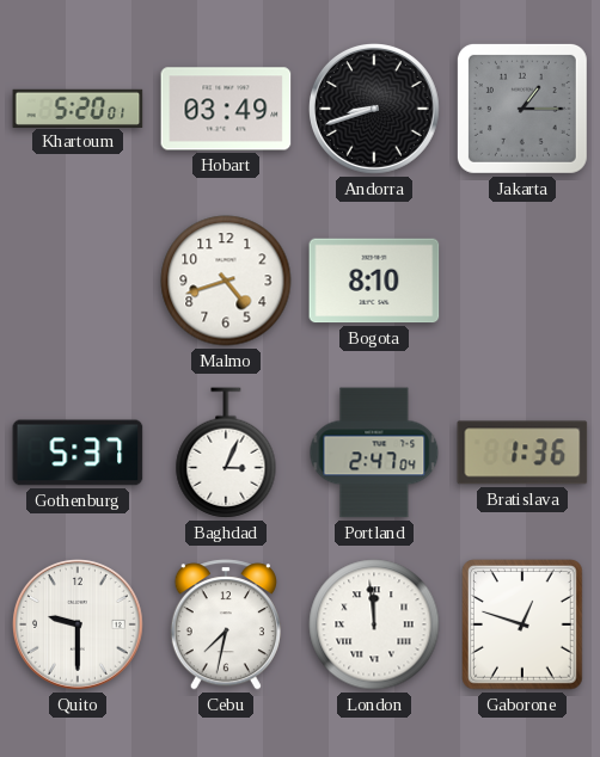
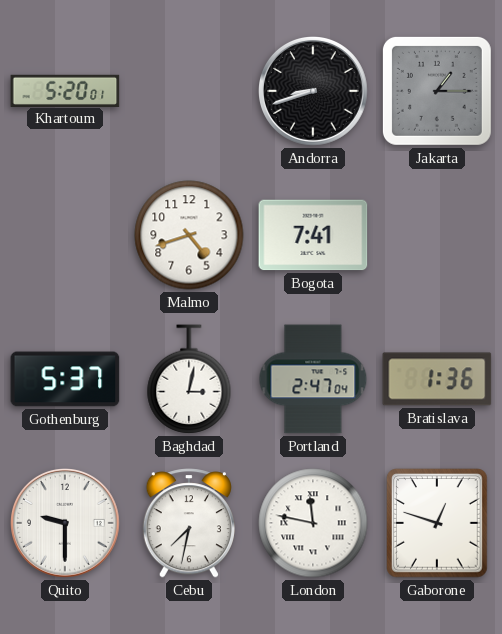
Hobart: 03:49 -> none
Bogota: 8:10 -> 7:41
Baghdad: 3:04 -> 3:02
London: 11:59 -> 11:47
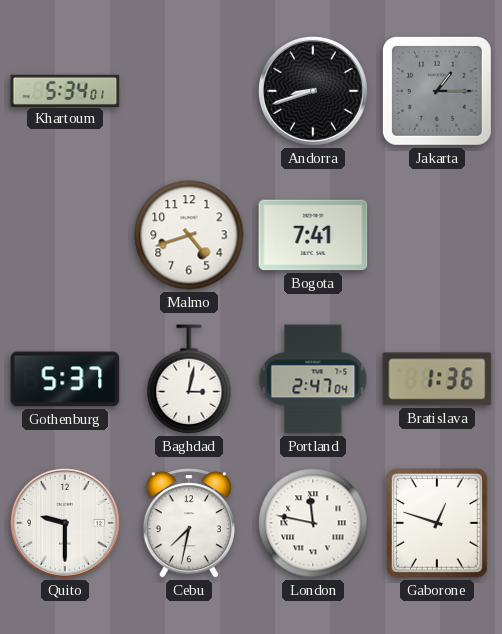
Khartoum: 5:20 -> 5:34
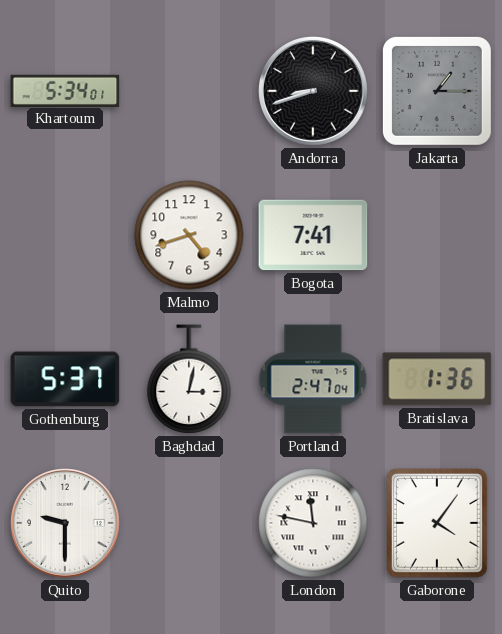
Cebu: 7:32 -> none
Gaborone: 12:48 -> 4:06
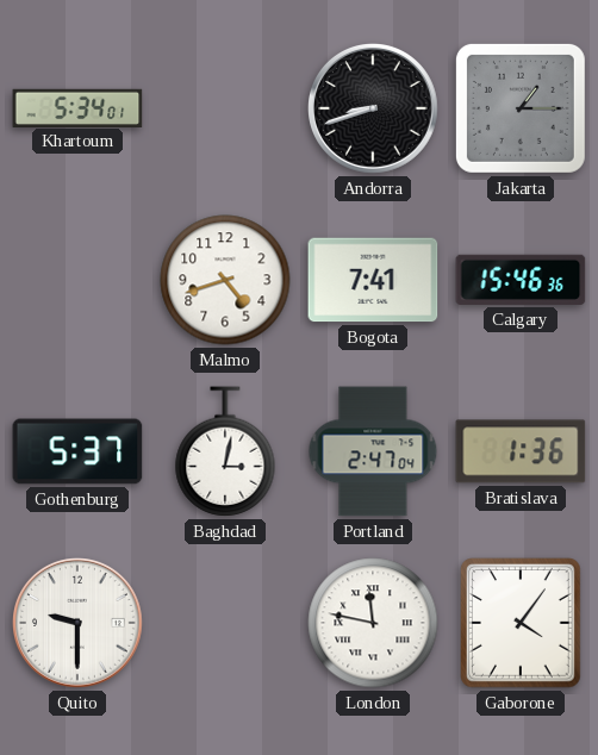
Calgary: none -> 15:46
